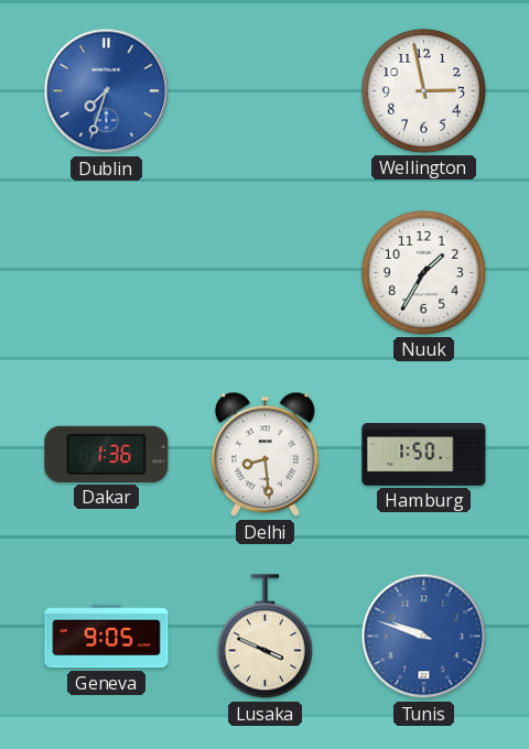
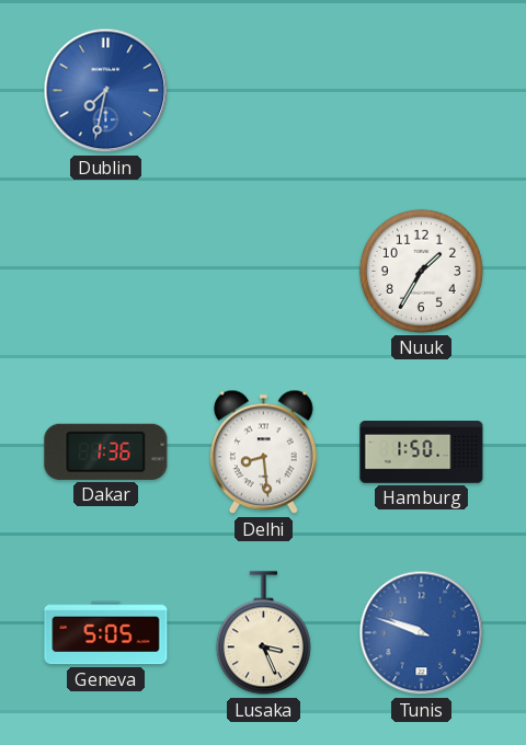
Dublin: 7:33 -> 7:32
Wellington: 2:58 -> none
Geneva: 9:05 -> 5:05
Lusaka: 3:49 -> 3:26
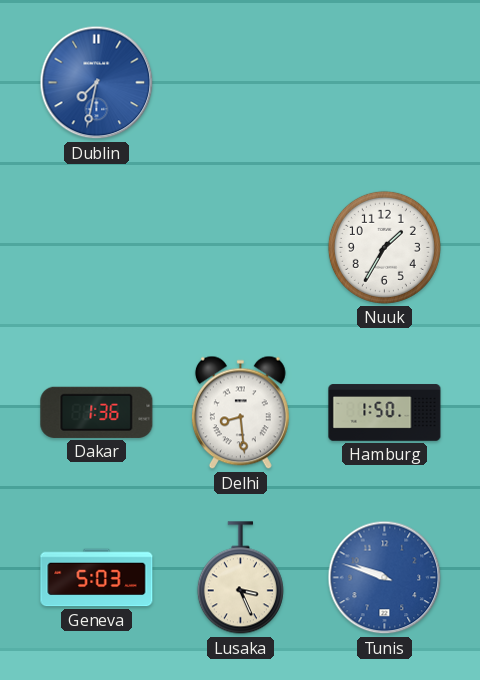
Geneva: 5:05 -> 5:03
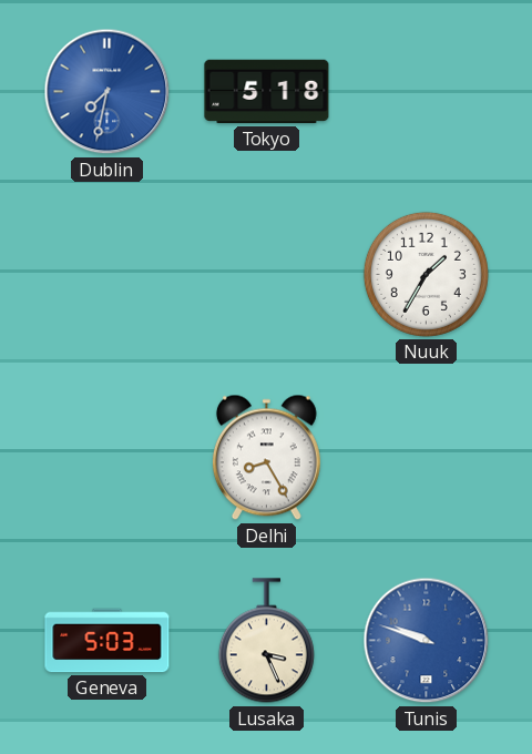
Tokyo: none -> 5:18
Dakar: 1:36 -> none
Delhi: 8:29 -> 8:25
Hamburg: 1:50 -> none
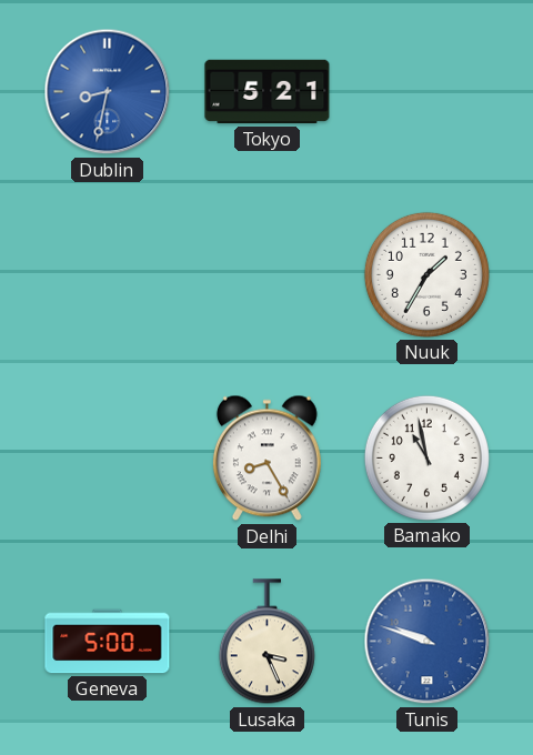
Dublin: 7:32 -> 8:32
Tokyo: 5:18 -> 5:21
Bamako: none -> 10:58
Geneva: 5:03 -> 5:00
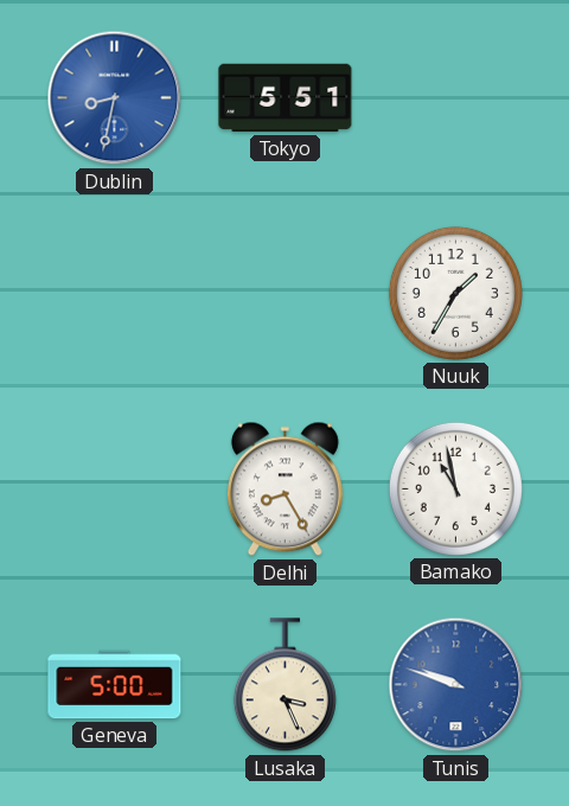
Tokyo: 5:21 -> 5:51
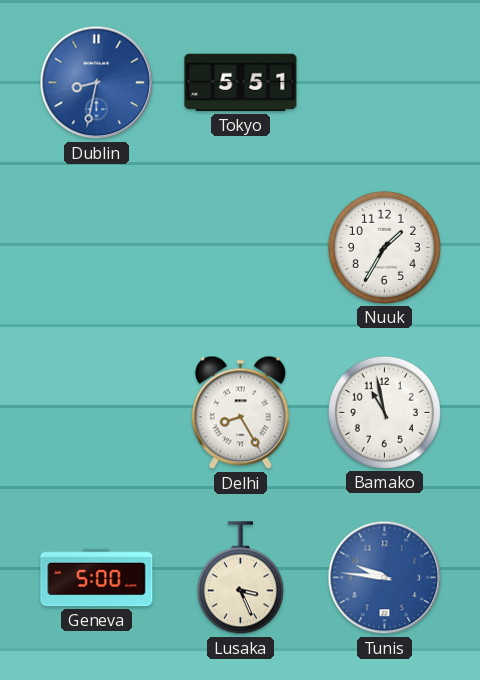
Tunis: 9:48 -> 9:46
